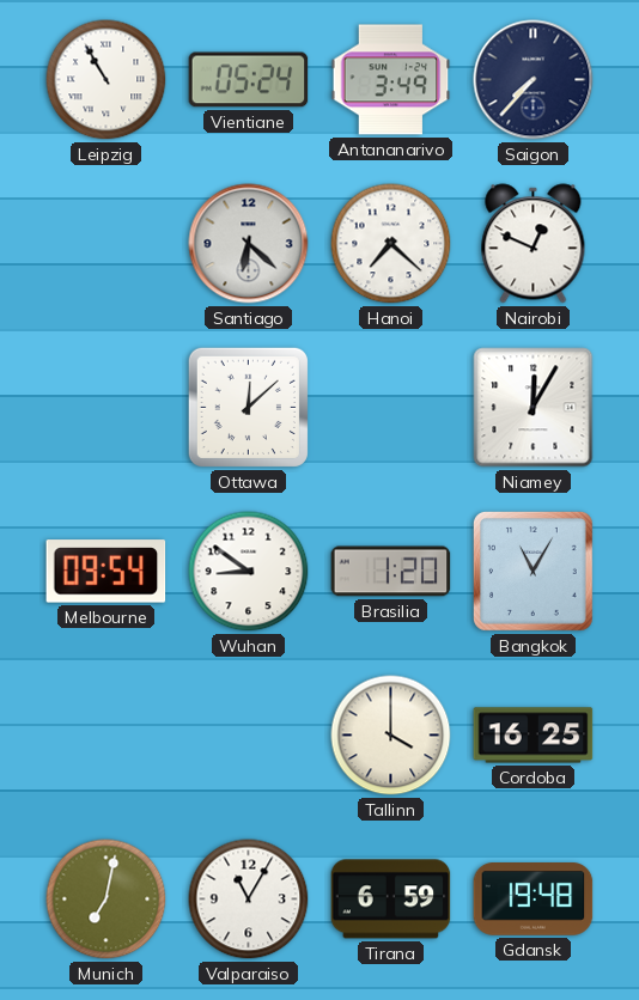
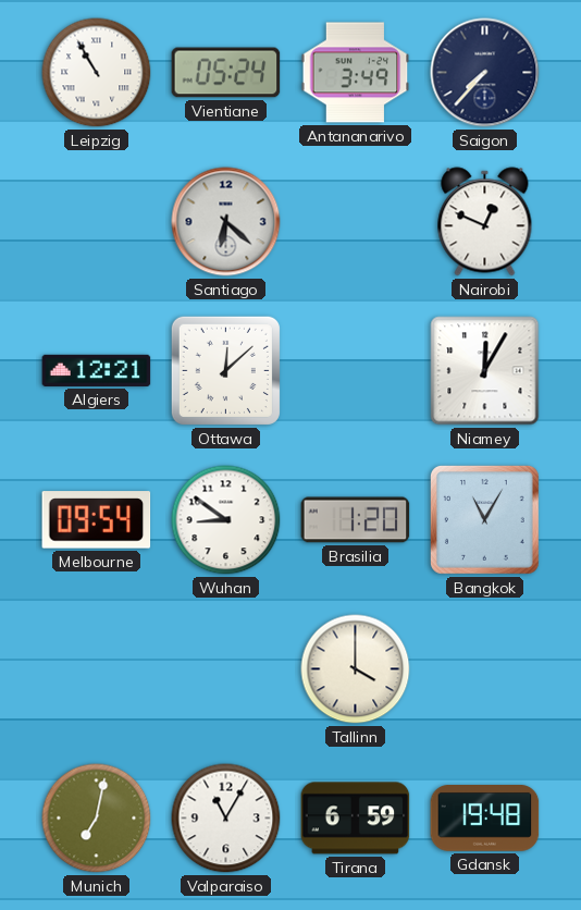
Hanoi: 7:22 -> none
Algiers: none -> 12:21
Cordoba: 16:25 -> none
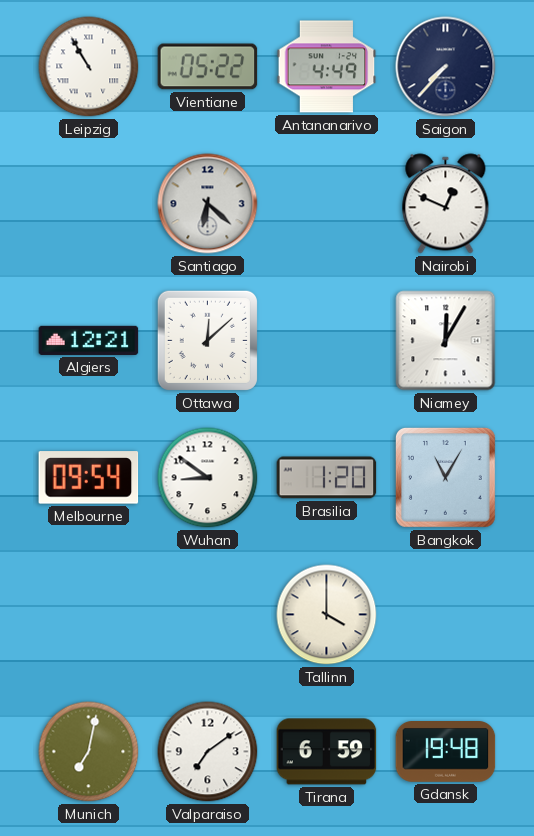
Vientiane: 05:24 -> 05:22
Antananarivo: 3:49 -> 4:49
Valparaiso: 11:05 -> 7:09
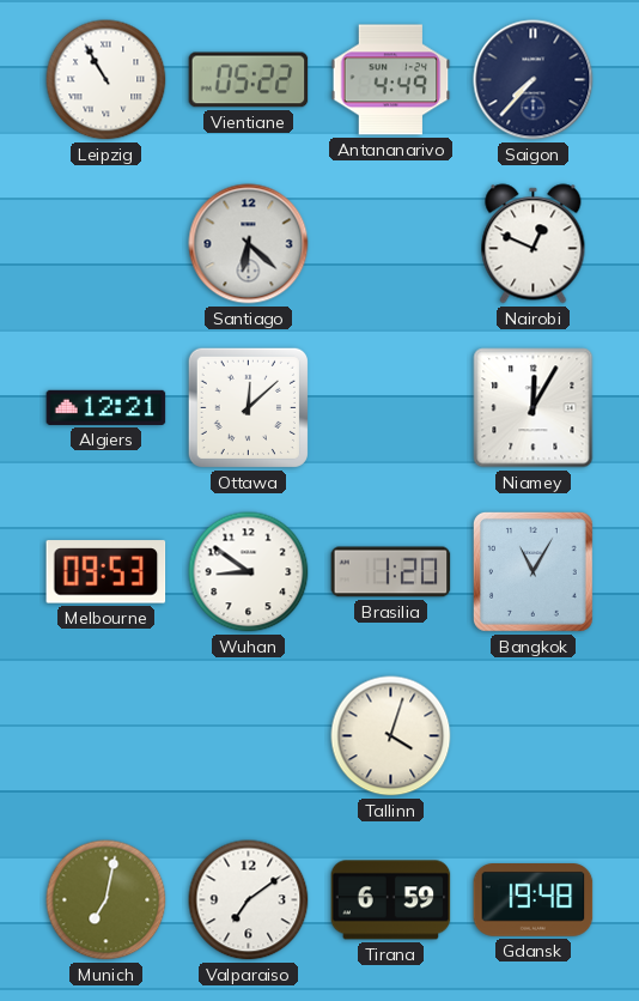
Melbourne: 09:54 -> 09:53
Tallinn: 4:00 -> 4:03
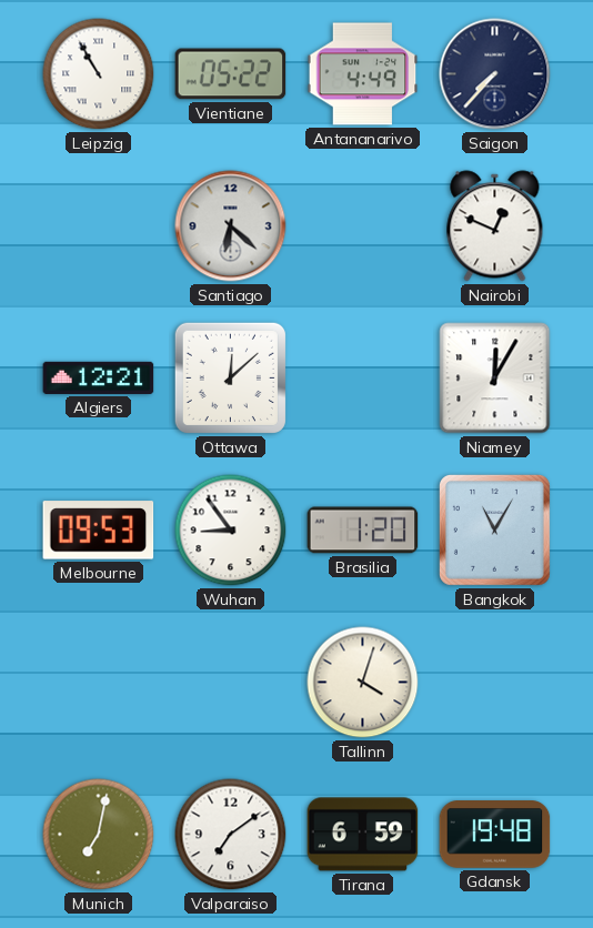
Wuhan: 8:51 -> 8:54
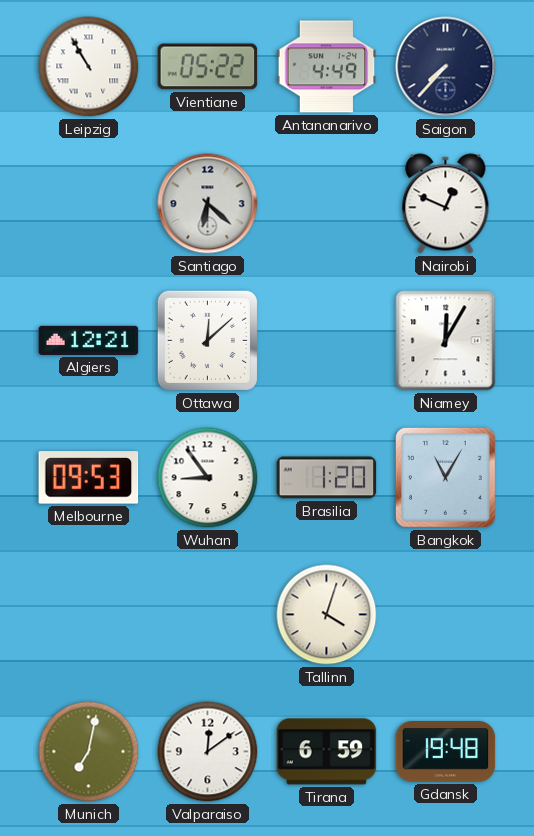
Valparaiso: 7:09 -> 12:09
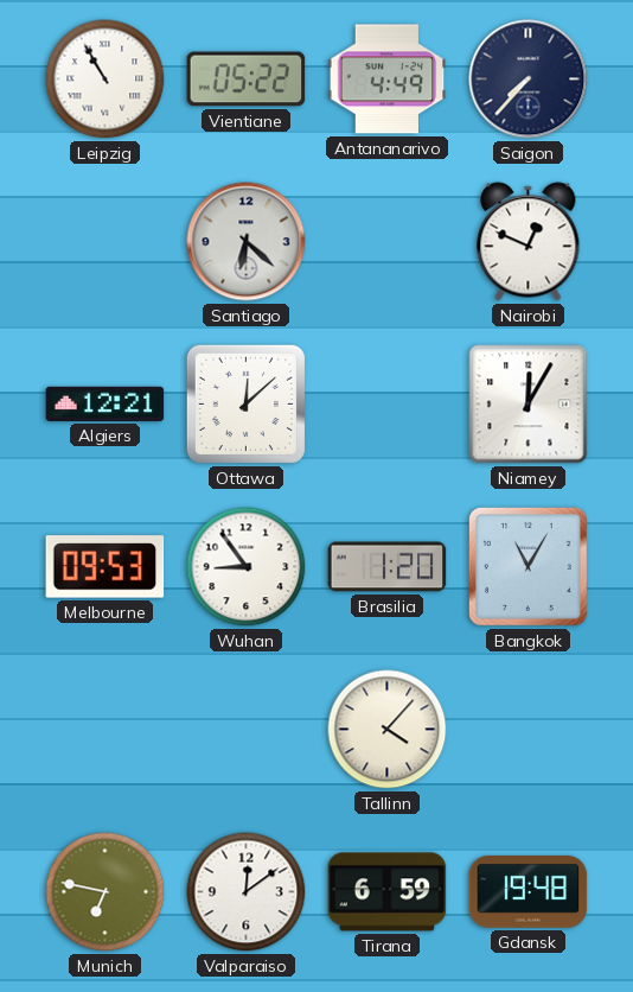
Tallinn: 4:03 -> 4:07
Munich: 7:02 -> 6:47
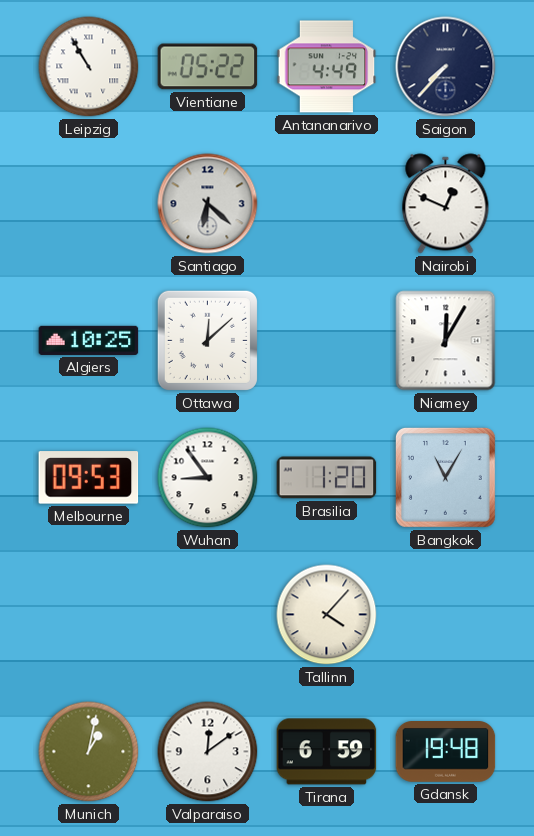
Algiers: 12:21 -> 10:25
Munich: 6:47 -> 1:02
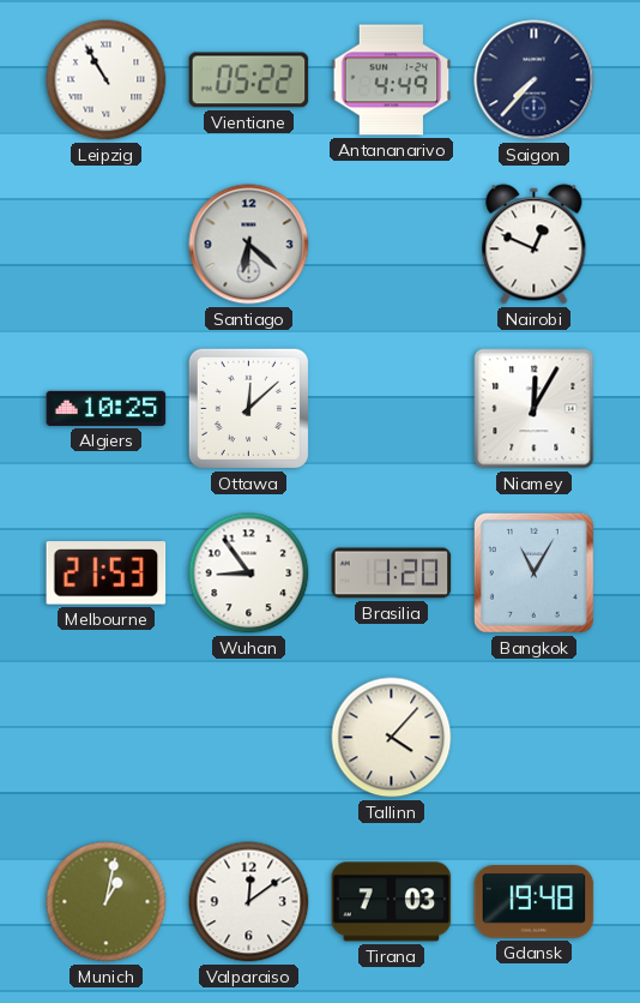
Melbourne: 09:53 -> 21:53
Tirana: 6:59 -> 7:03
